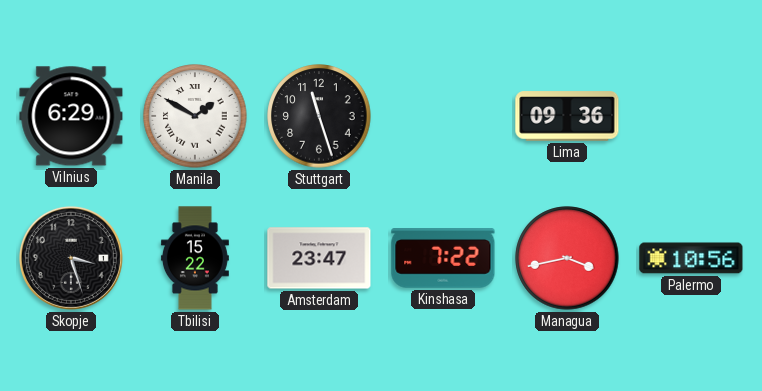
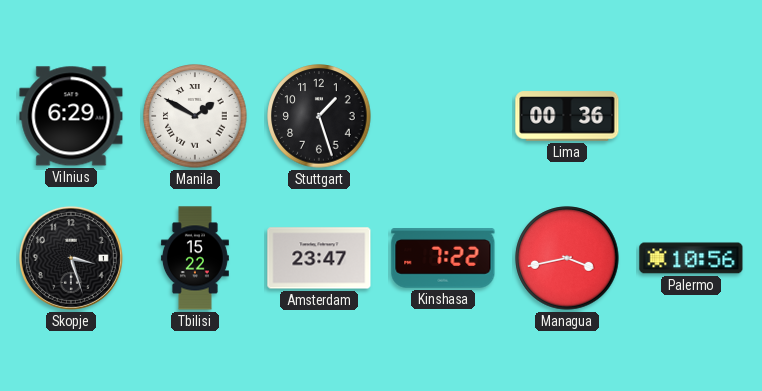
Stuttgart: 11:27 -> 1:27
Lima: 09:36 -> 00:36
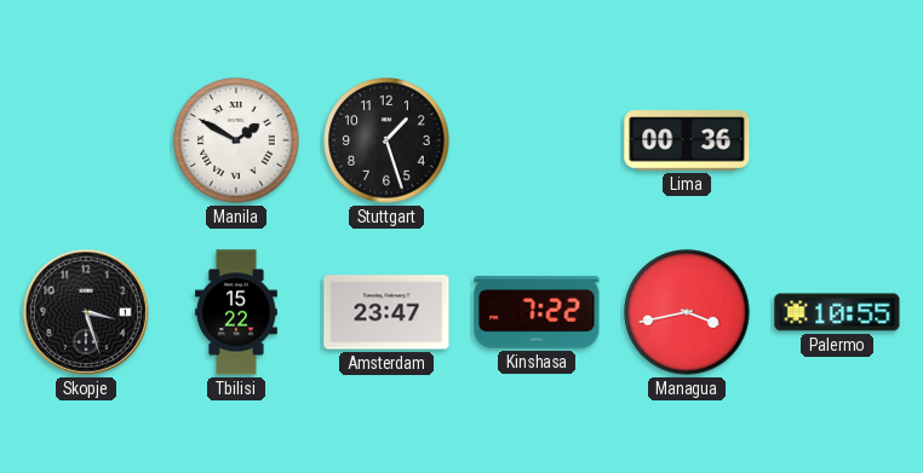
Vilnius: 6:29 -> none
Palermo: 10:56 -> 10:55
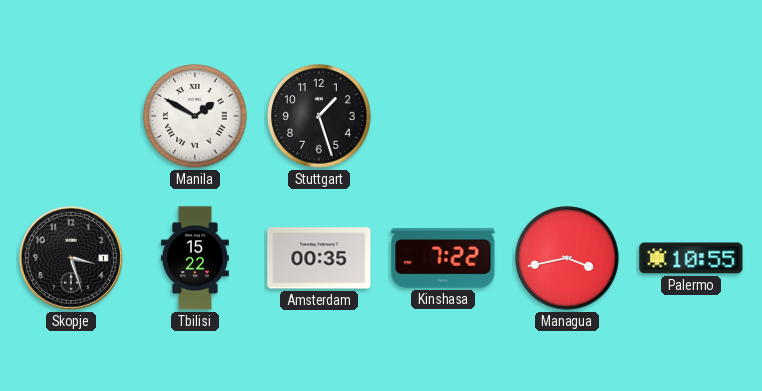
Lima: 00:36 -> none
Amsterdam: 23:47 -> 00:35
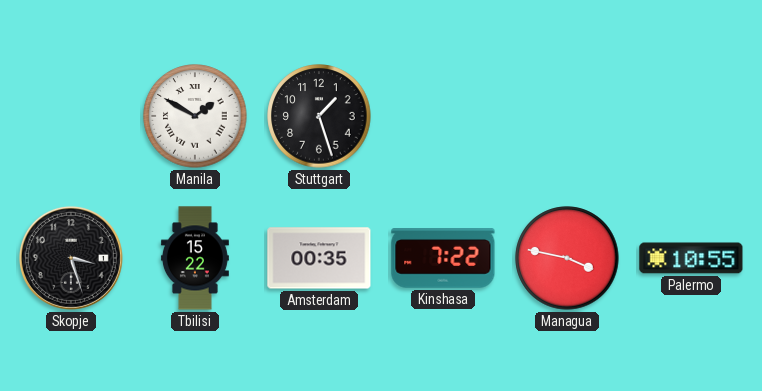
Managua: 3:43 -> 3:47
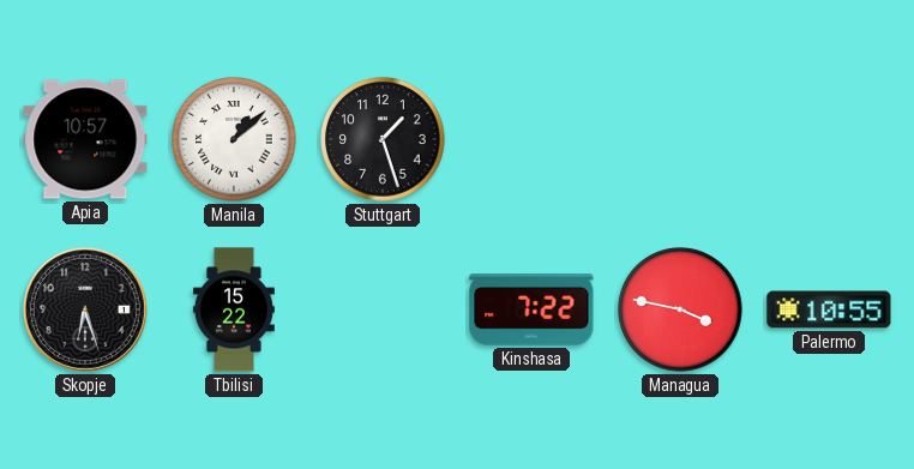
Apia: none -> 10:57
Manila: 1:50 -> 1:08
Skopje: 3:27 -> 6:27
Amsterdam: 00:35 -> none
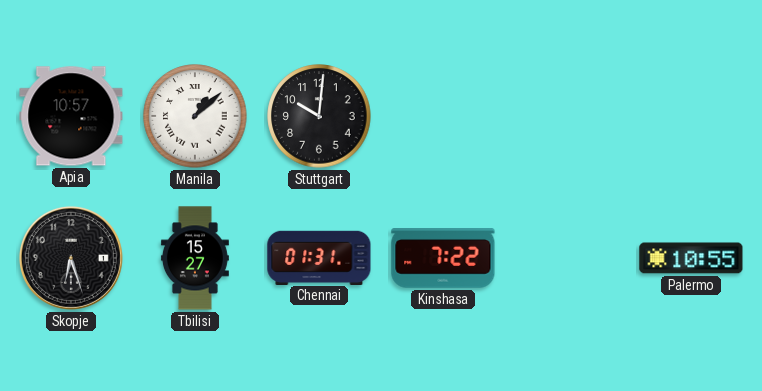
Stuttgart: 1:27 -> 10:01
Tbilisi: 15:22 -> 15:27
Chennai: none -> 01:31
Managua: 3:47 -> none
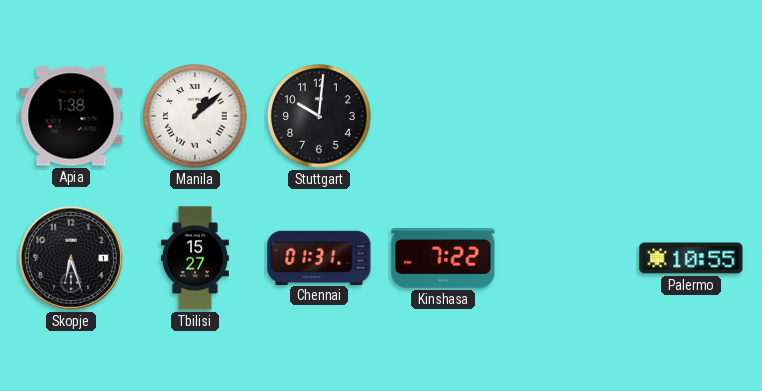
Apia: 10:57 -> 1:38
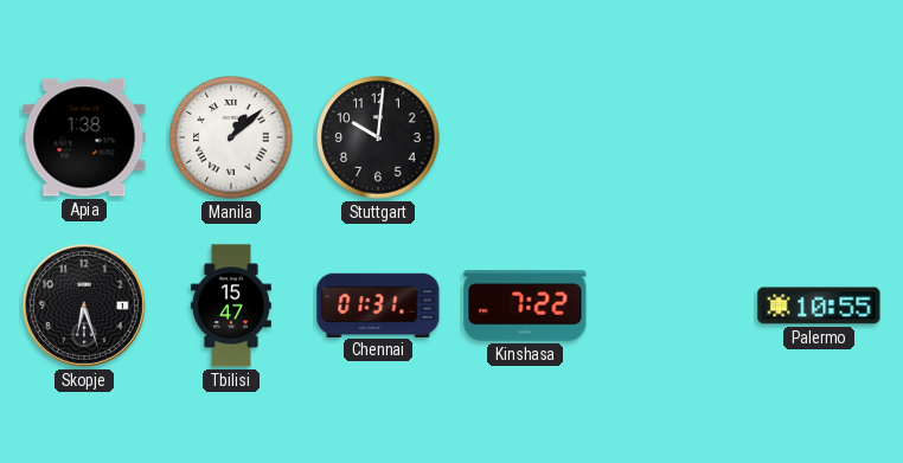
Tbilisi: 15:27 -> 15:47
